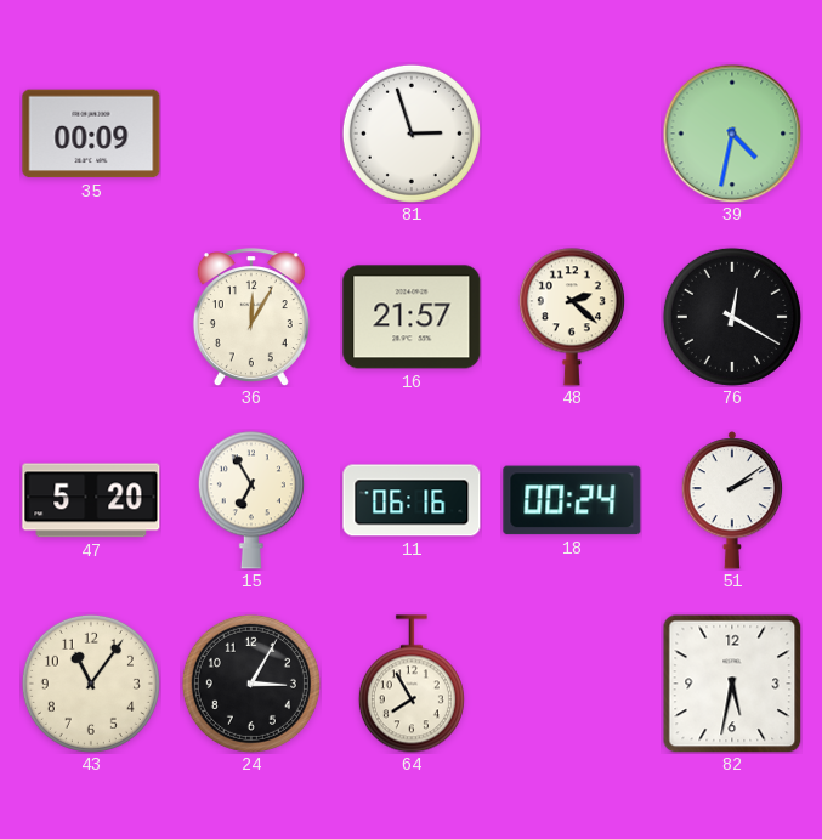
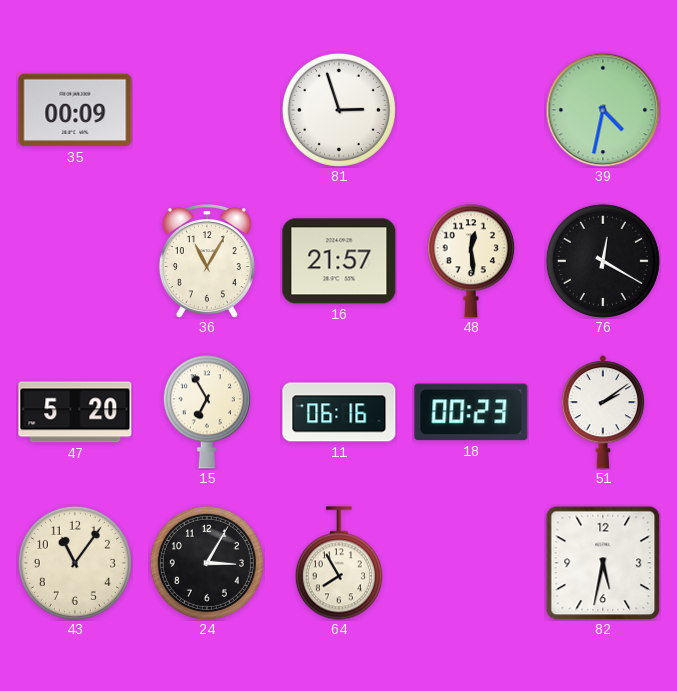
36: 12:05 -> 11:05
48: 2:22 -> 12:29
18: 00:24 -> 00:23
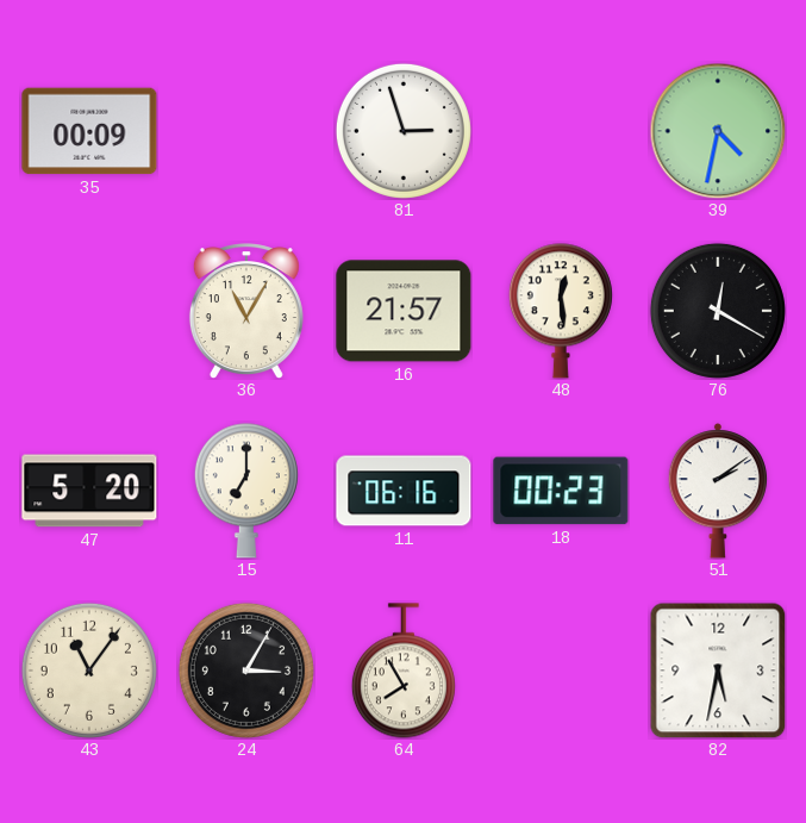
15: 6:55 -> 7:00
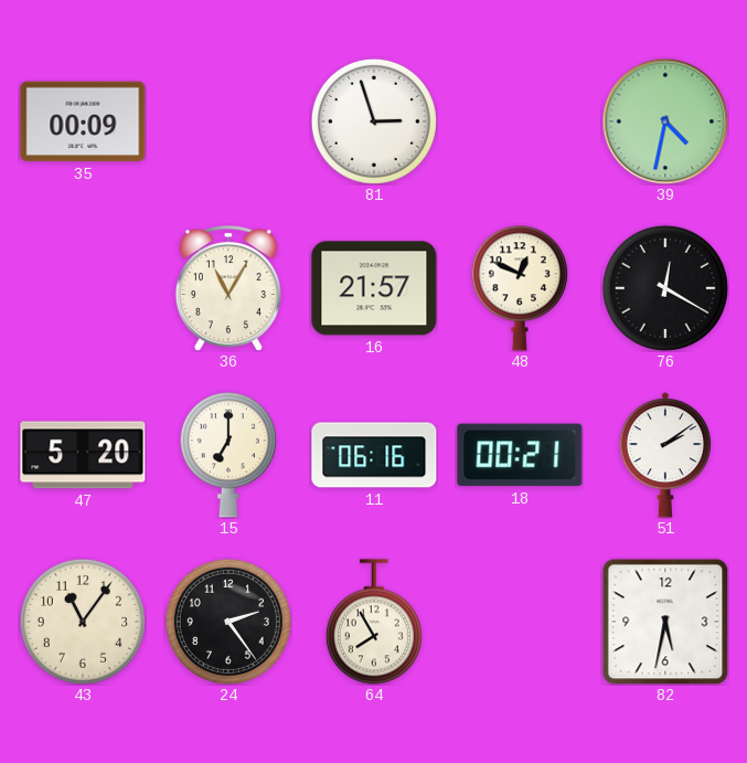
48: 12:29 -> 12:49
18: 00:23 -> 00:21
24: 3:05 -> 2:24
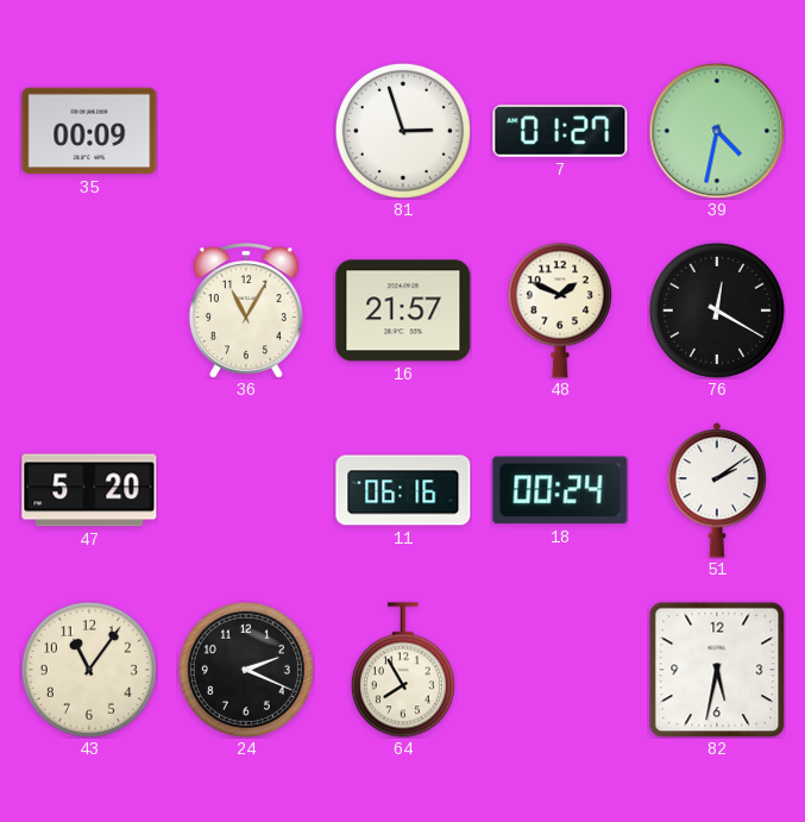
7: none -> 01:27
48: 12:49 -> 1:49
15: 7:00 -> none
18: 00:21 -> 00:24
24: 2:24 -> 2:19
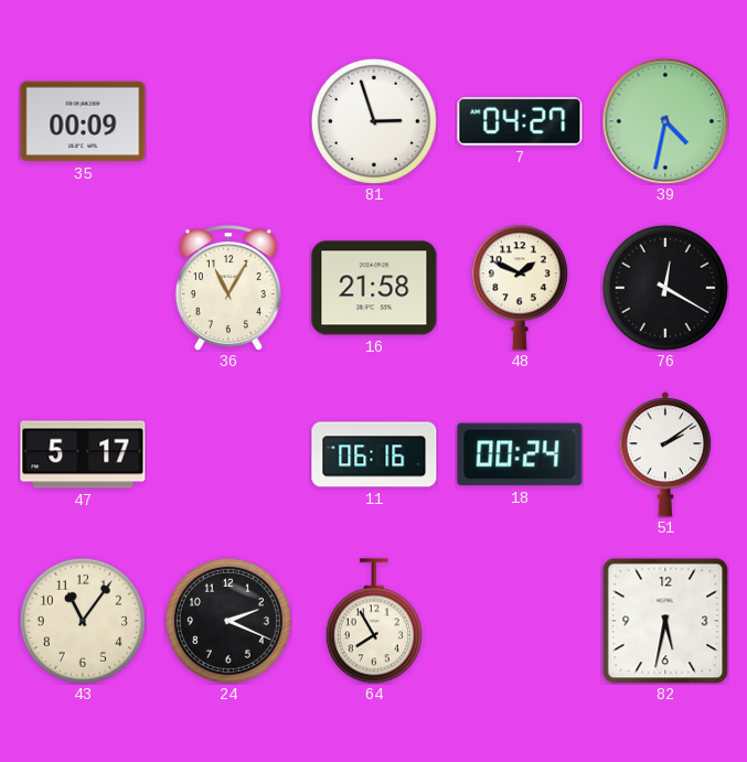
7: 01:27 -> 04:27
16: 21:57 -> 21:58
47: 5:20 -> 5:17
